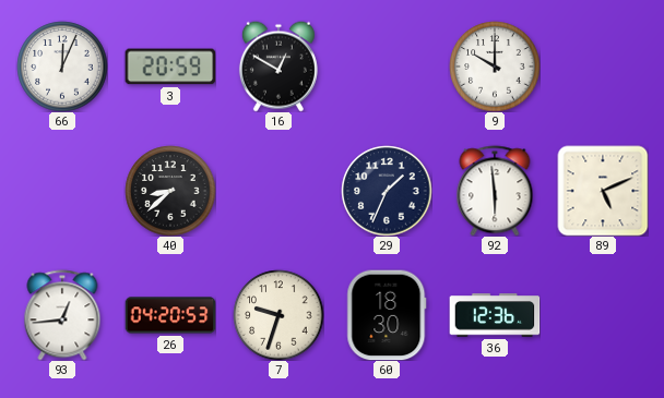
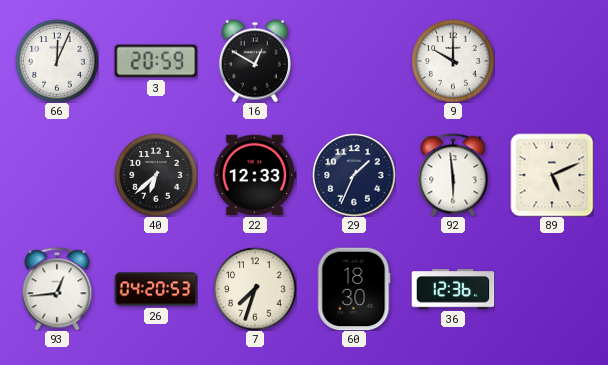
40: 8:38 -> 6:38
22: none -> 12:33
7: 9:33 -> 7:33
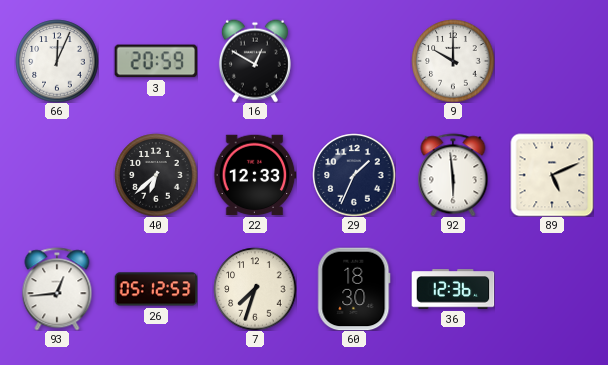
26: 04:20 -> 05:12
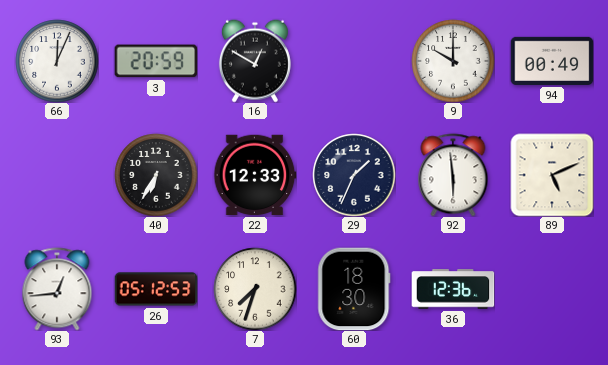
94: none -> 00:49
40: 6:38 -> 6:35
